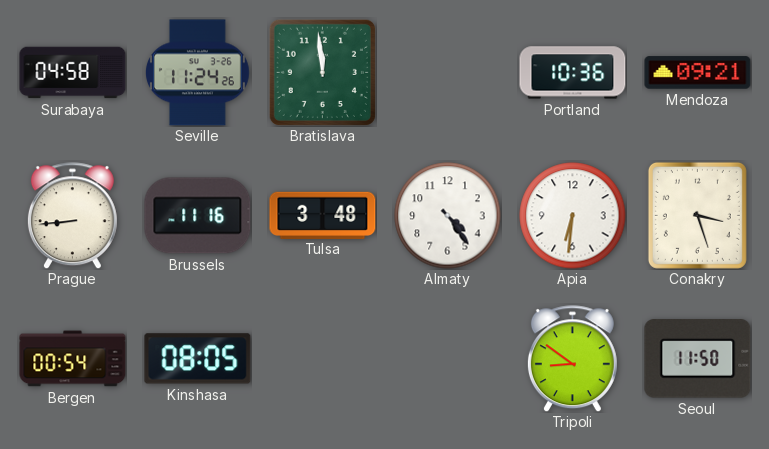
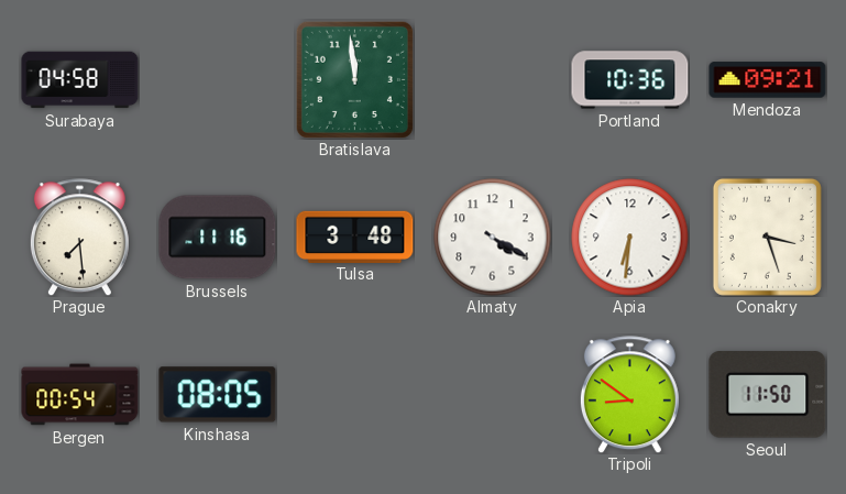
Seville: 11:24 -> none
Prague: 8:44 -> 7:29
Almaty: 4:24 -> 4:20
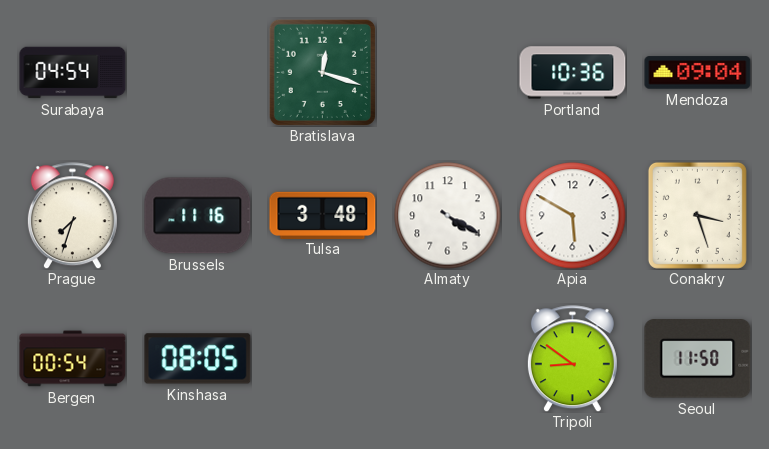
Surabaya: 04:58 -> 04:54
Bratislava: 11:59 -> 12:18
Mendoza: 09:21 -> 09:04
Prague: 7:29 -> 7:33
Apia: 6:31 -> 5:50
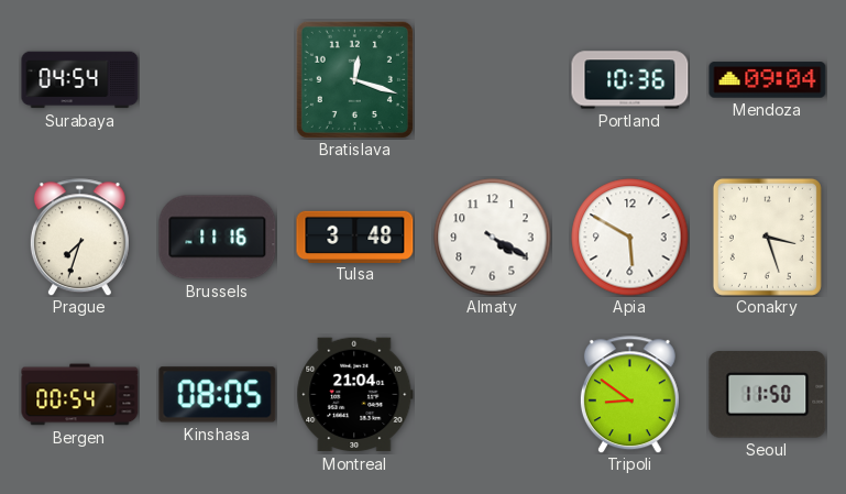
Montreal: none -> 21:04
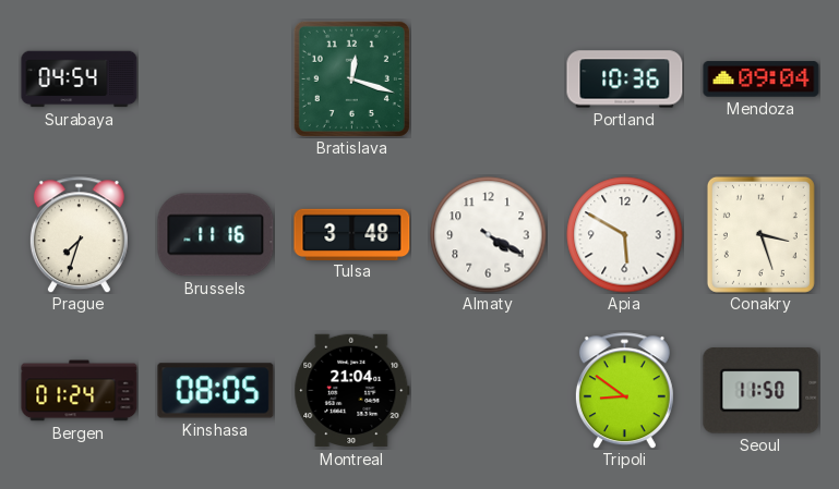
Bergen: 00:54 -> 01:24
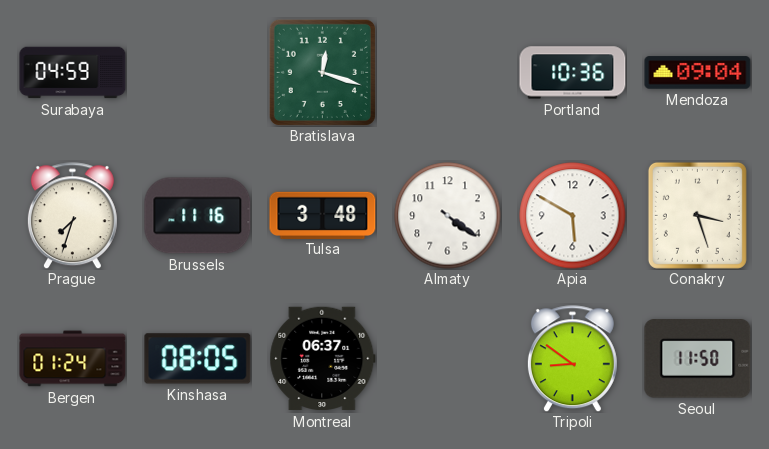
Surabaya: 04:54 -> 04:59
Almaty: 4:20 -> 4:21
Montreal: 21:04 -> 06:37
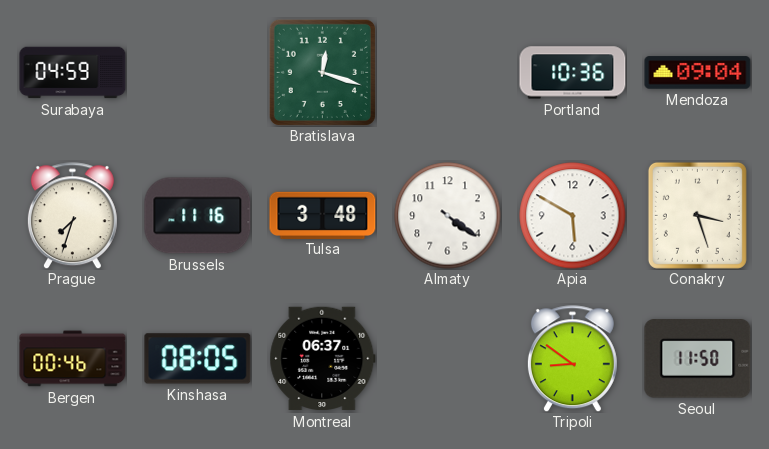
Bergen: 01:24 -> 00:46
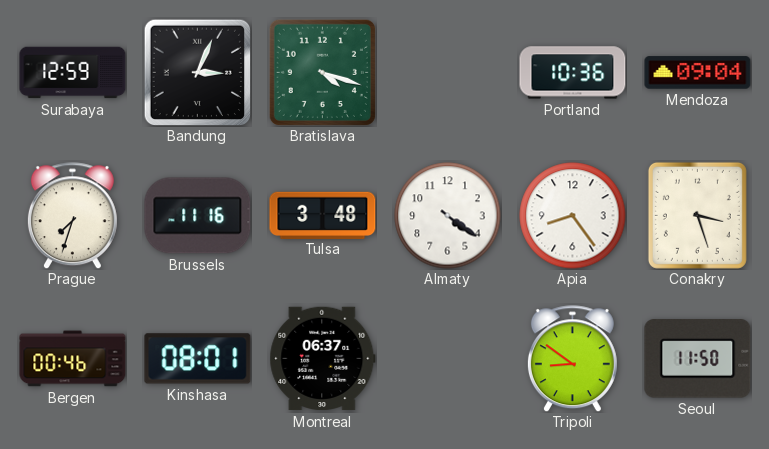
Surabaya: 04:59 -> 12:59
Bandung: none -> 3:04
Bratislava: 12:18 -> 4:18
Apia: 5:50 -> 8:24
Kinshasa: 08:05 -> 08:01
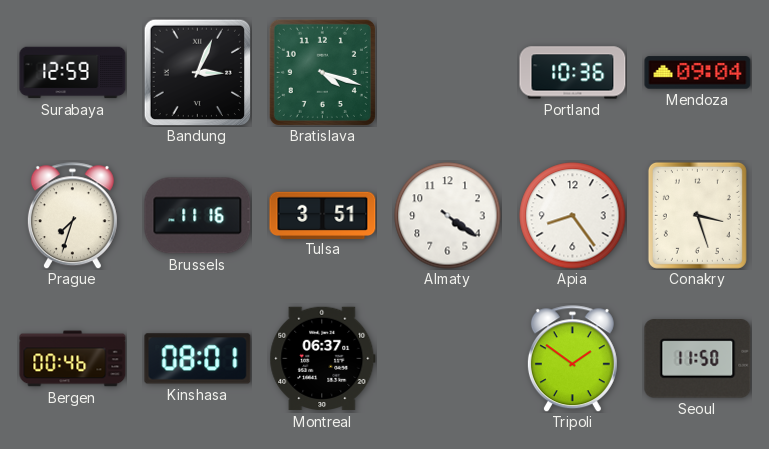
Tulsa: 3:48 -> 3:51
Tripoli: 8:51 -> 1:51
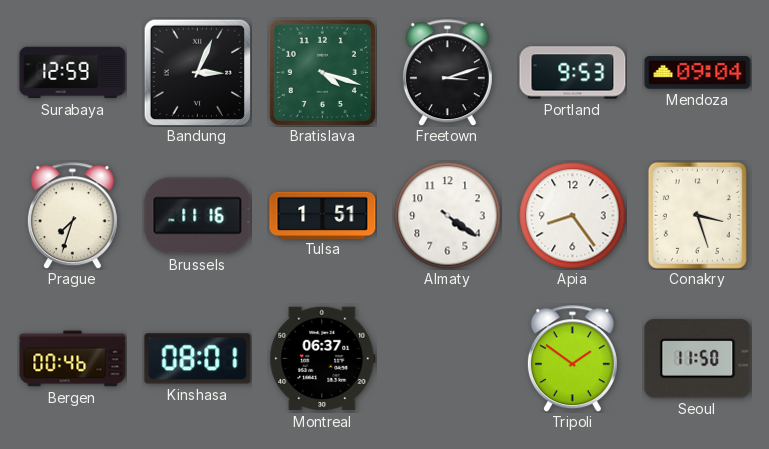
Freetown: none -> 3:12
Portland: 10:36 -> 9:53
Tulsa: 3:51 -> 1:51
